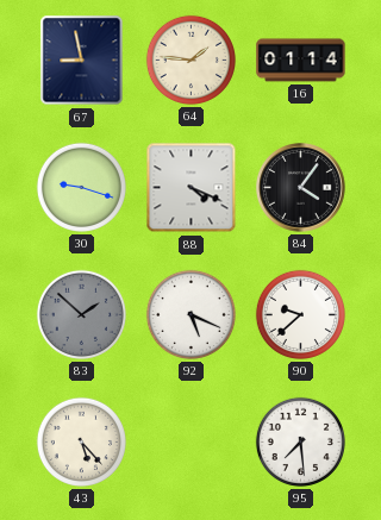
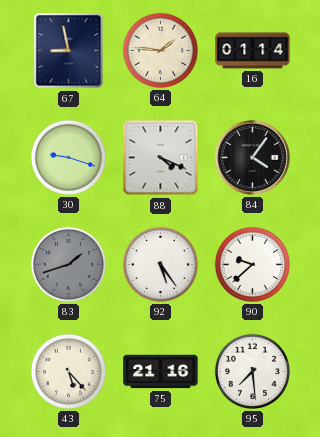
83: 1:52 -> 1:42
92: 5:19 -> 5:24
75: none -> 21:16
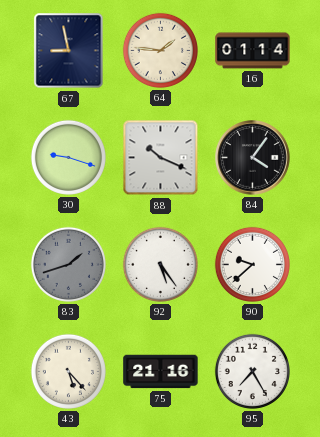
88: 4:19 -> 10:19
95: 7:29 -> 7:25
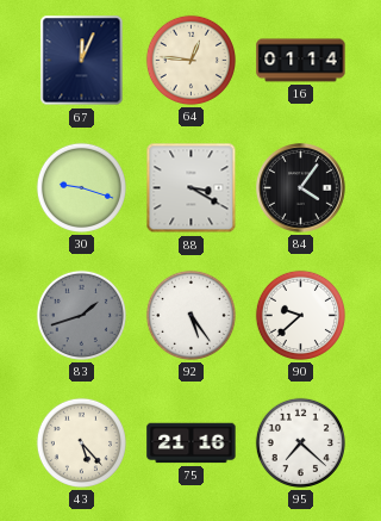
67: 8:58 -> 12:04
64: 1:46 -> 12:46
88: 10:19 -> 3:20
95: 7:25 -> 7:22
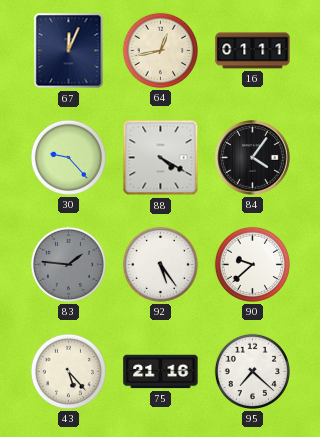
64: 12:46 -> 12:43
16: 01:14 -> 01:11
30: 9:18 -> 9:23
88: 3:20 -> 4:20
83: 1:42 -> 1:46
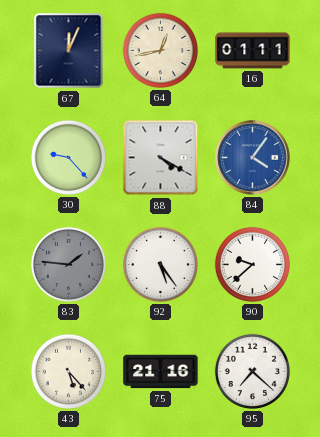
84 dial: black -> blue
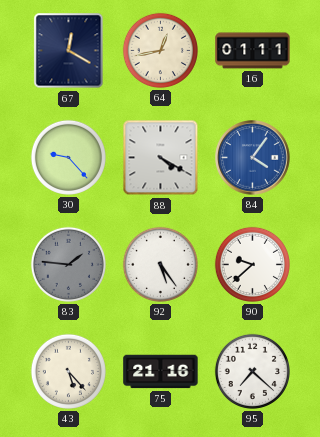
67: 12:04 -> 12:20
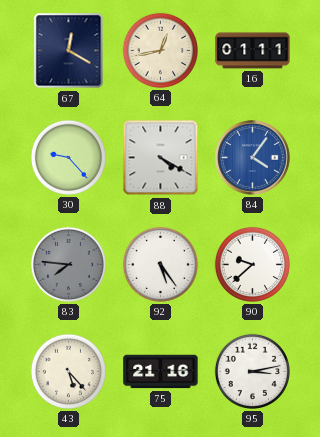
83: 1:46 -> 7:46
95: 7:22 -> 3:13
